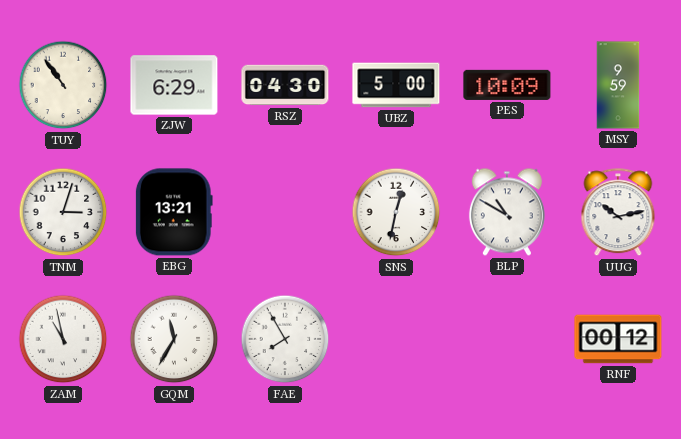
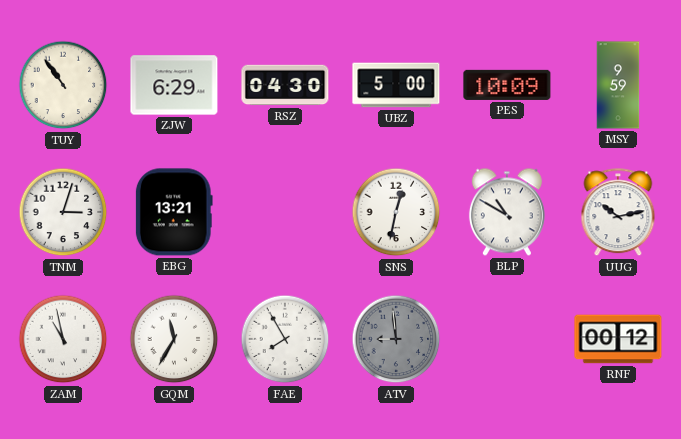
ATV: none -> 8:59
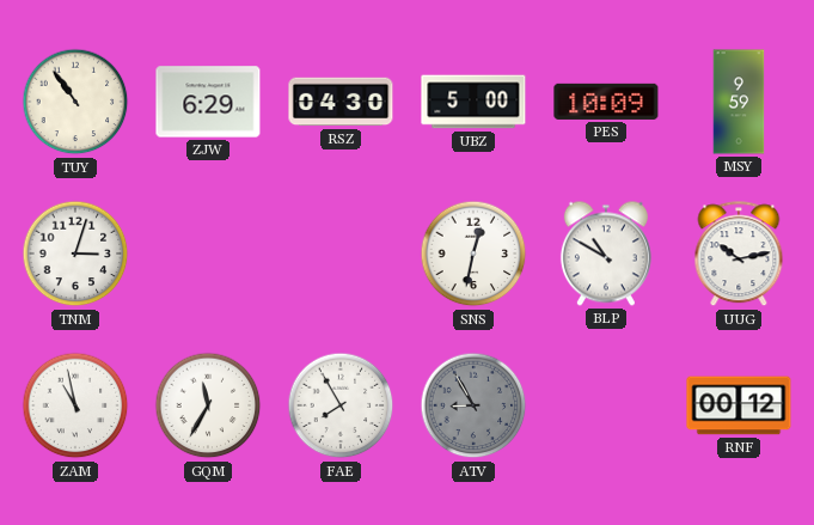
EBG: 13:21 -> none
ATV: 8:59 -> 8:55
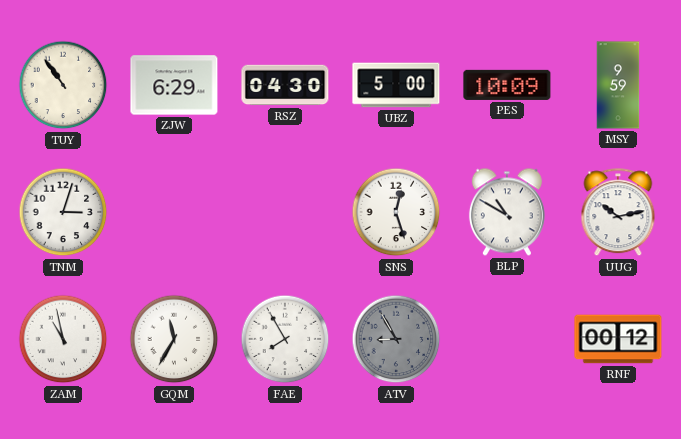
SNS: 12:32 -> 12:27
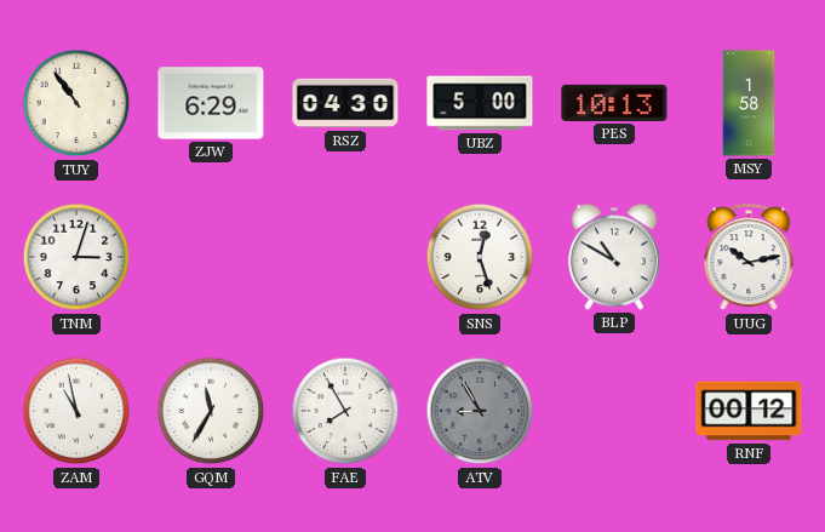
PES: 10:09 -> 10:13
MSY: 9:59 -> 1:58
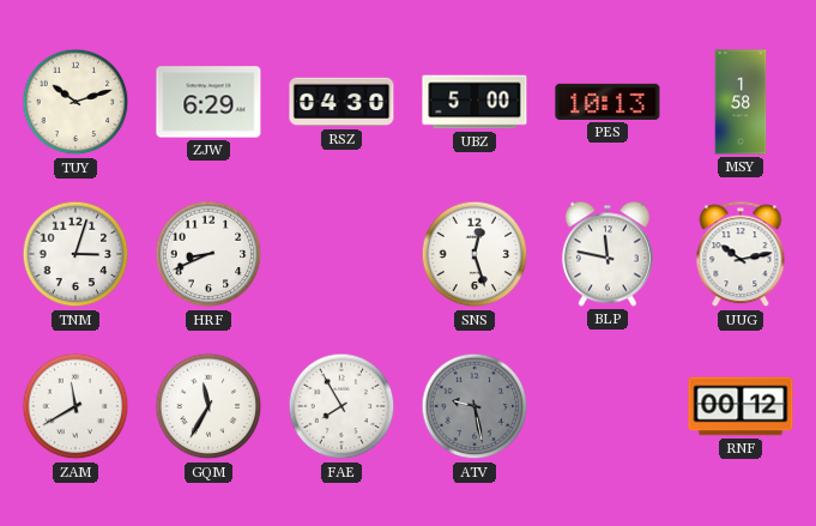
TUY: 10:54 -> 10:12
HRF: none -> 8:41
BLP: 10:50 -> 11:47
ZAM: 10:58 -> 11:40
ATV: 8:55 -> 9:28
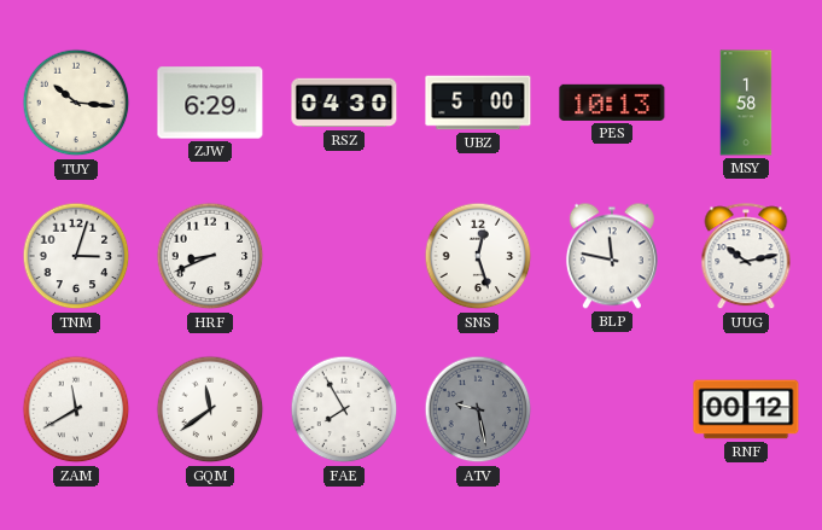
TUY: 10:12 -> 10:16
GQM: 11:35 -> 11:39
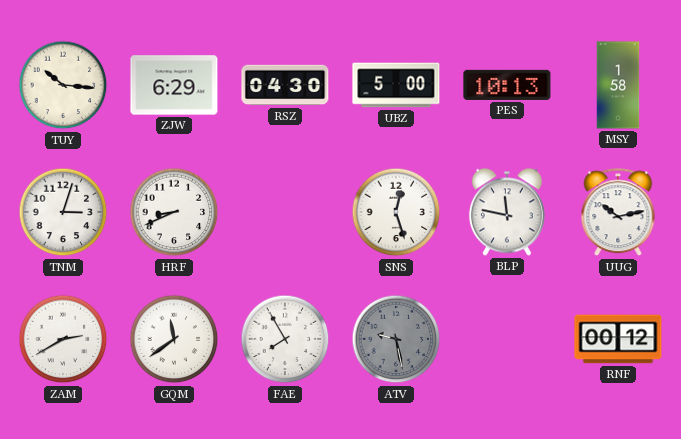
ZAM: 11:40 -> 2:40
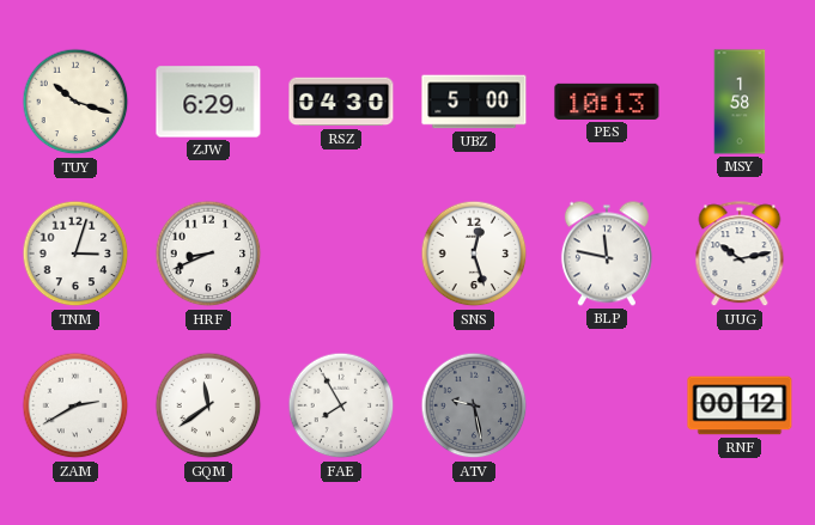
TUY: 10:16 -> 10:18
